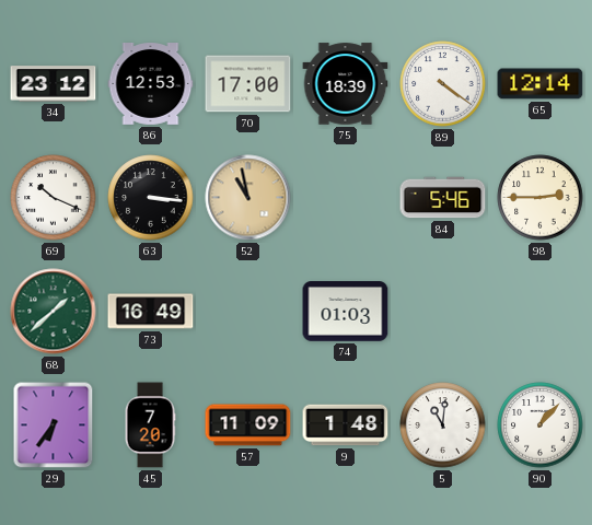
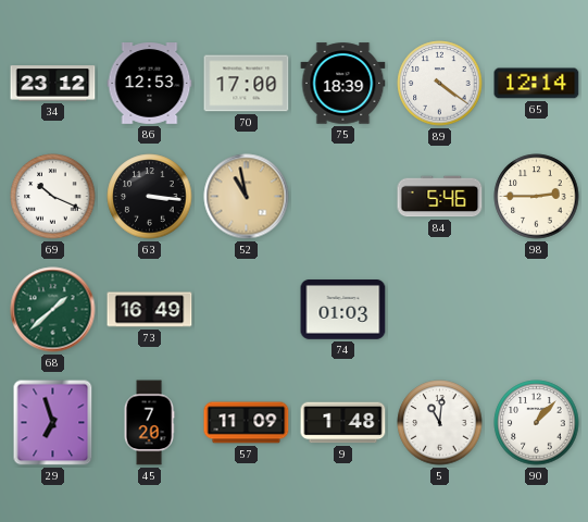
29: 6:36 -> 6:57
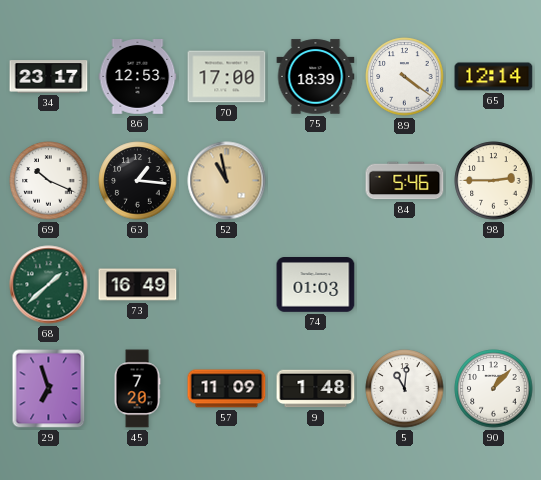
34: 23:12 -> 23:17
63: 3:16 -> 1:16
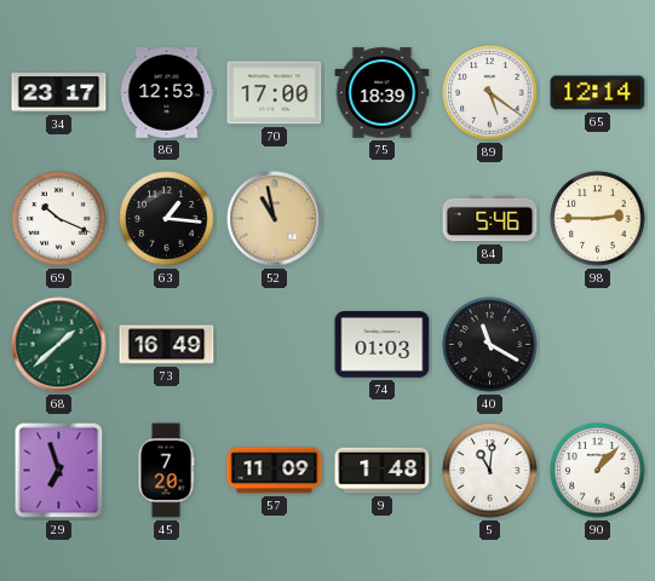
89: 4:21 -> 5:21
40: none -> 11:20
